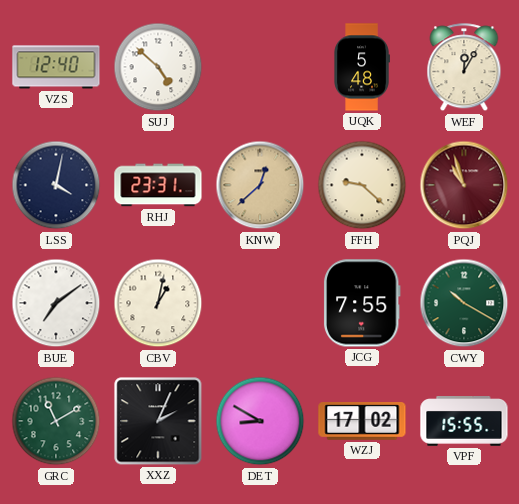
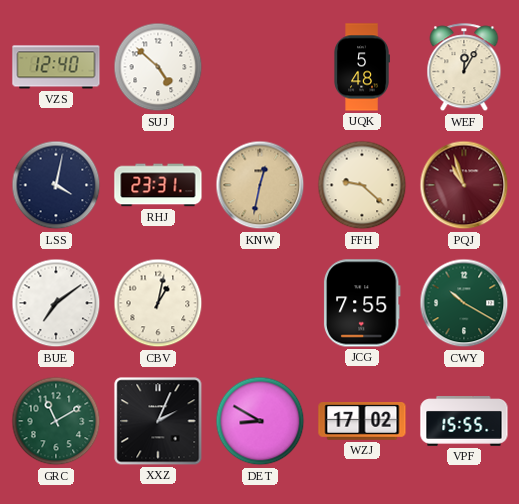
KNW: 12:38 -> 12:32
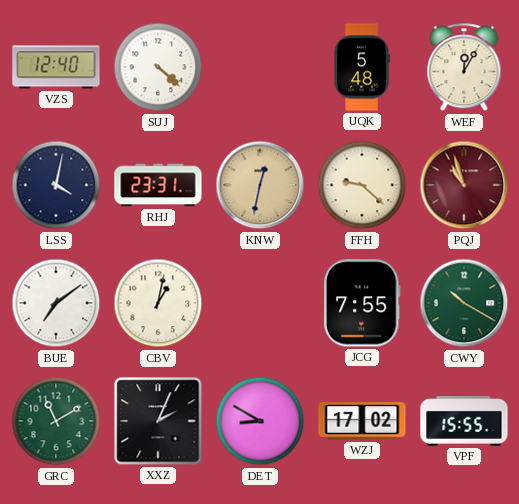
SUJ: 4:52 -> 4:22
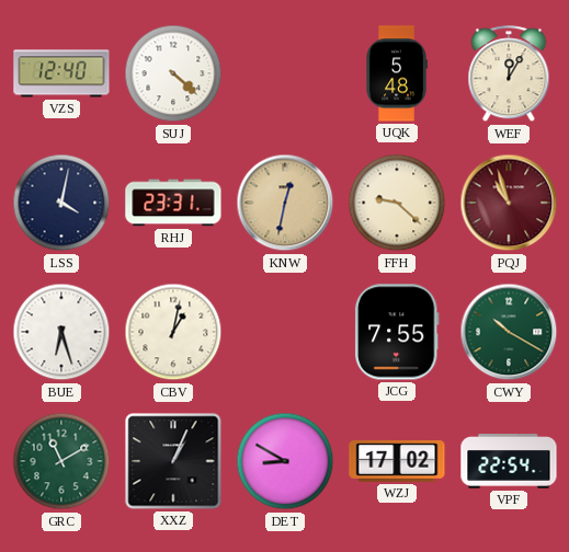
BUE: 7:09 -> 6:27
XXZ: 2:04 -> 1:04
VPF: 15:55 -> 22:54
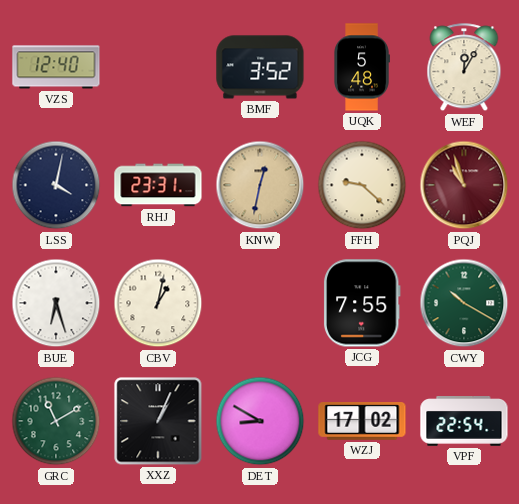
SUJ: 4:22 -> none
BMF: none -> 3:52
